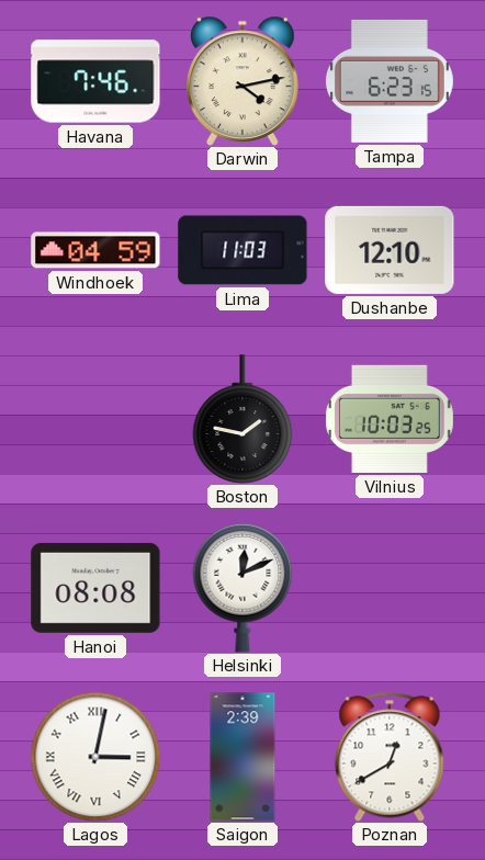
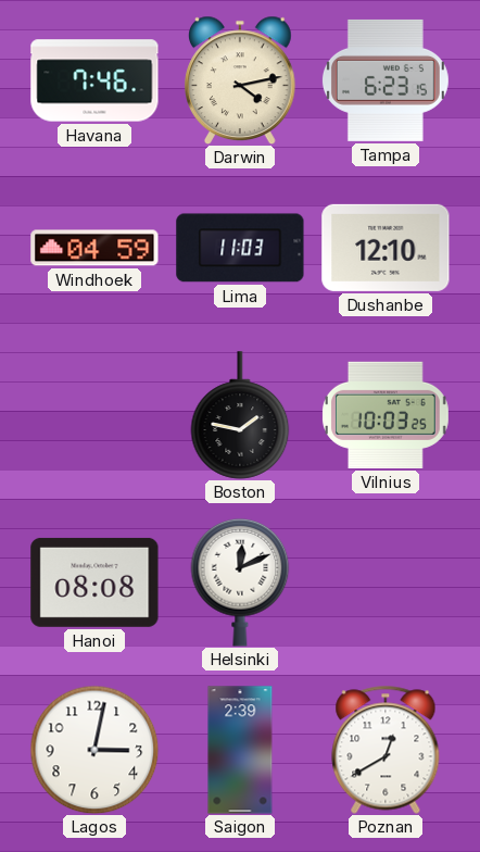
Lagos numerals: Roman -> Arabic
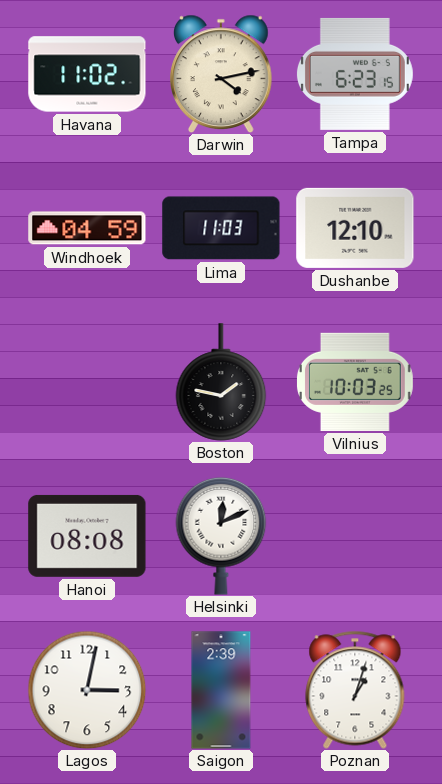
Havana: 7:46 -> 11:02
Poznan: 12:40 -> 1:03
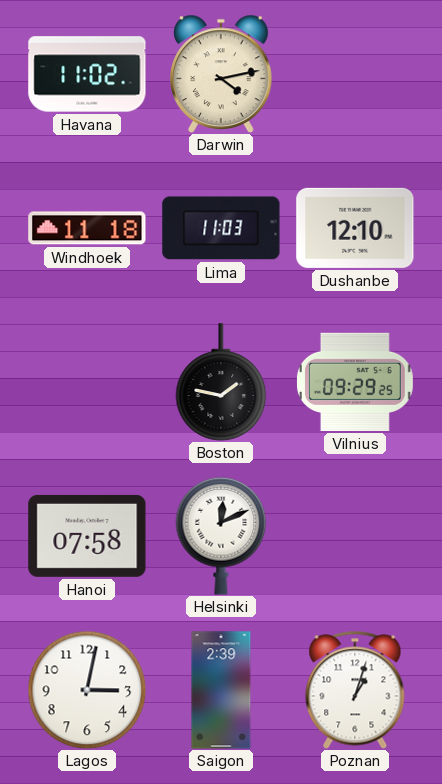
Tampa: 6:23 -> none
Windhoek: 04:59 -> 11:18
Vilnius: 10:03 -> 09:29
Hanoi: 08:08 -> 07:58
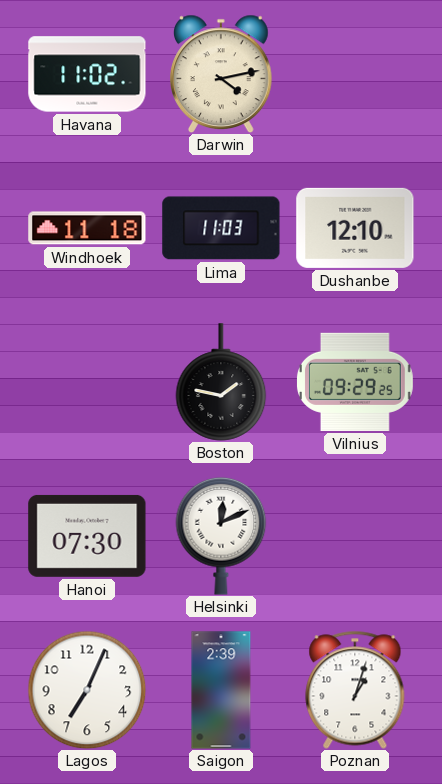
Hanoi: 07:58 -> 07:30
Lagos: 3:02 -> 7:04
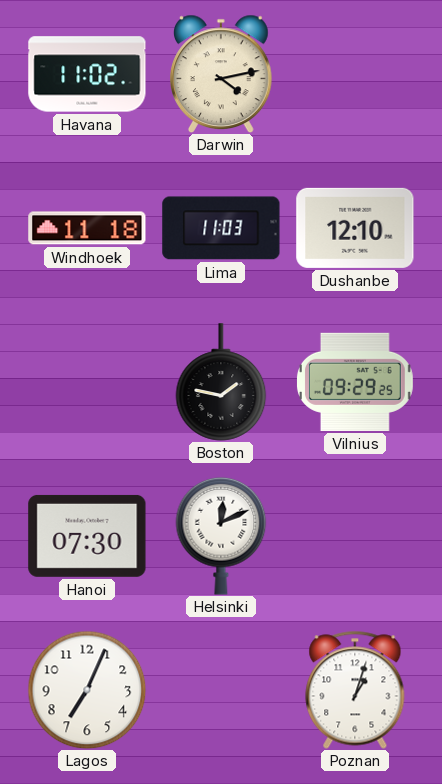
Saigon: 2:39 -> none
